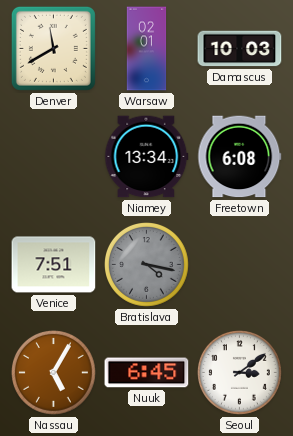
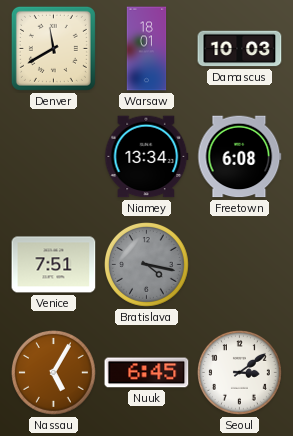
Warsaw: 02:01 -> 18:01
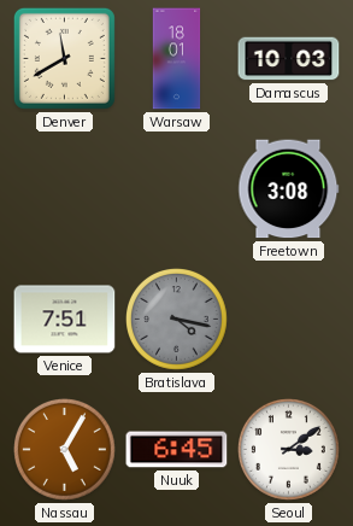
Niamey: 13:34 -> none
Freetown: 6:08 -> 3:08
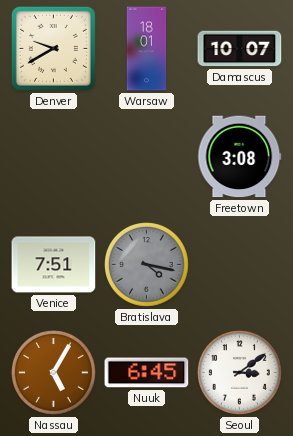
Denver: 11:40 -> 9:40
Damascus: 10:03 -> 10:07
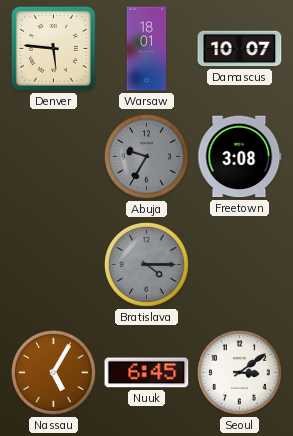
Denver: 9:40 -> 5:46
Abuja: none -> 9:35
Venice: 7:51 -> none
Bratislava: 4:17 -> 4:15
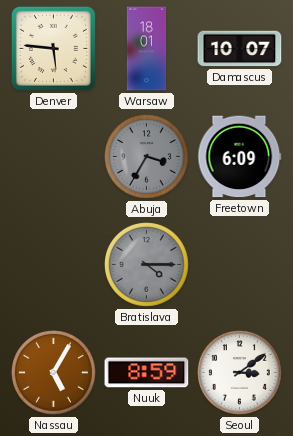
Abuja: 9:35 -> 3:35
Freetown: 3:08 -> 6:09
Nuuk: 6:45 -> 8:59
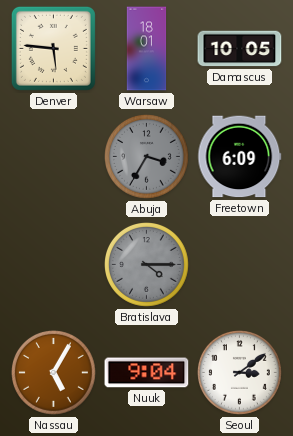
Damascus: 10:07 -> 10:05
Nuuk: 8:59 -> 9:04
